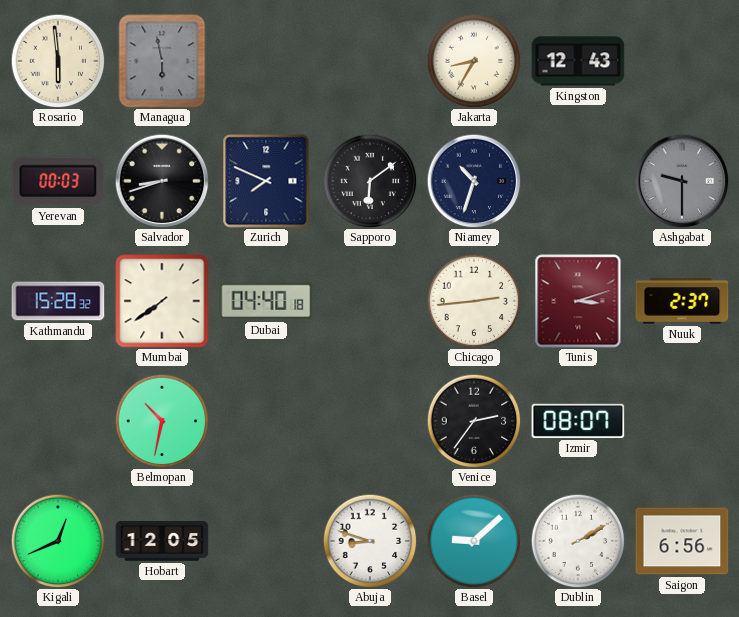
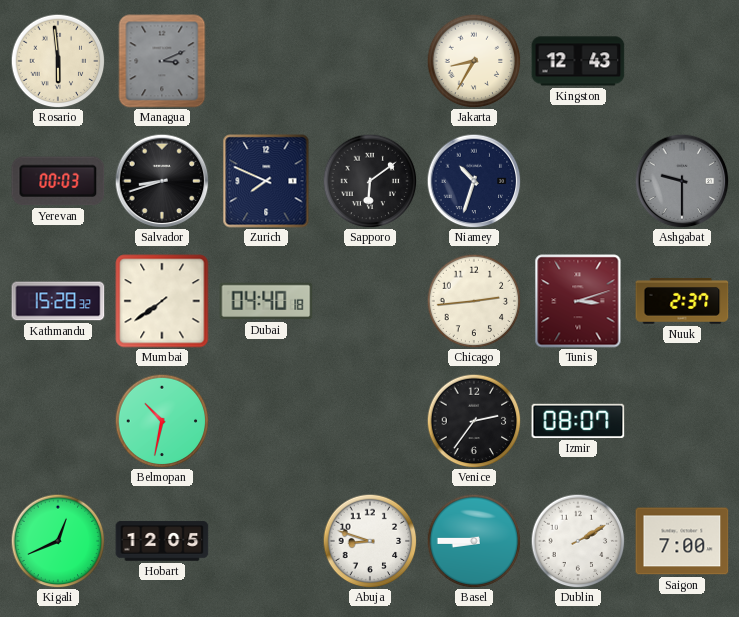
Managua: 5:58 -> 3:11
Basel: 9:08 -> 8:45
Saigon: 6:56 -> 7:00
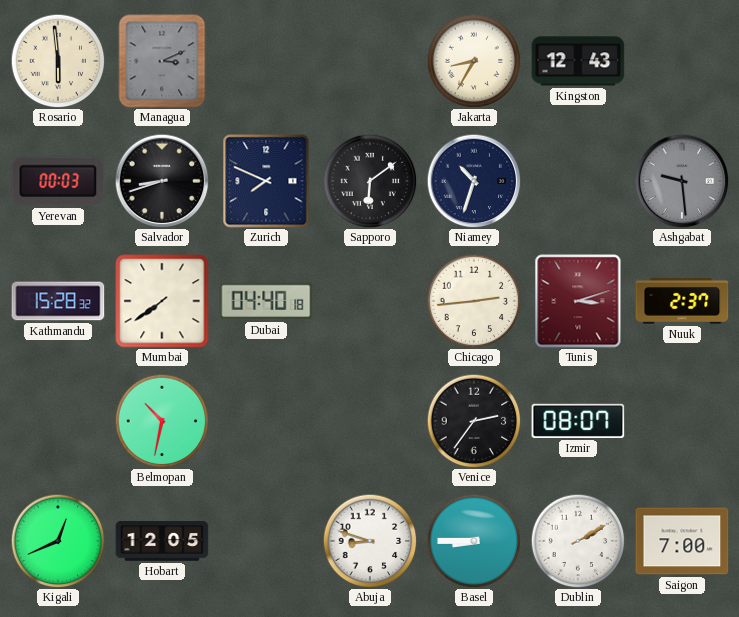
Ashgabat: 9:30 -> 9:29
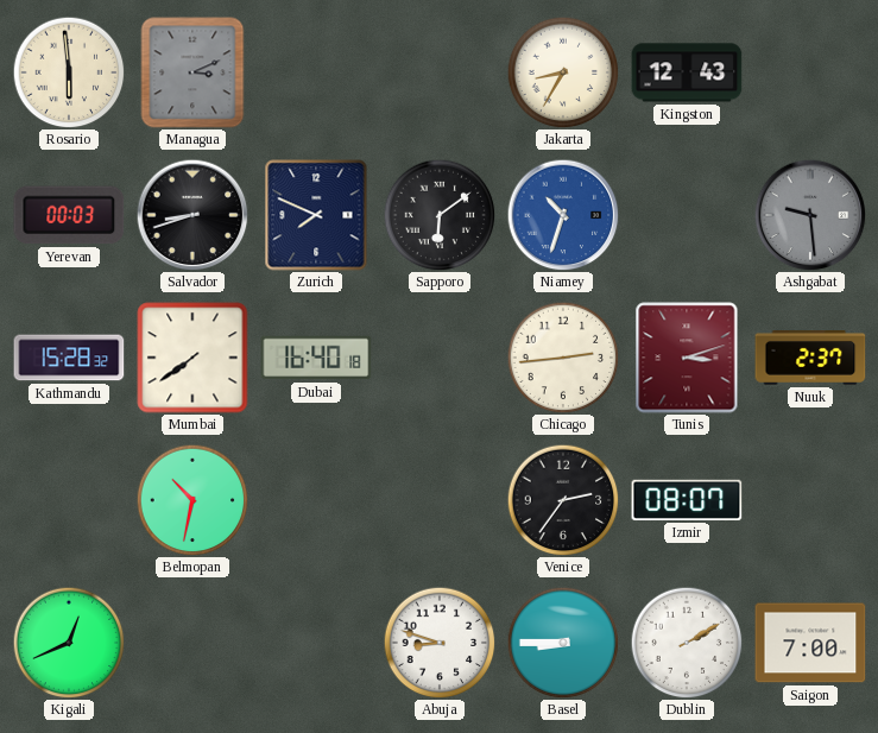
Niamey dial: navy -> blue
Dubai: 04:40 -> 16:40
Hobart: 12:05 -> none
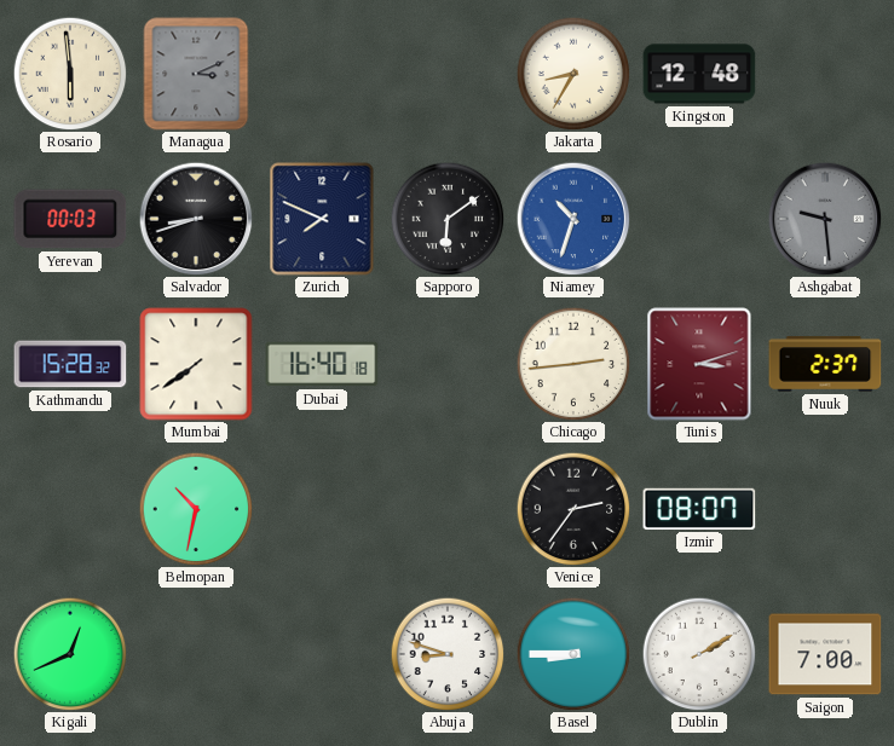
Kingston: 12:43 -> 12:48
